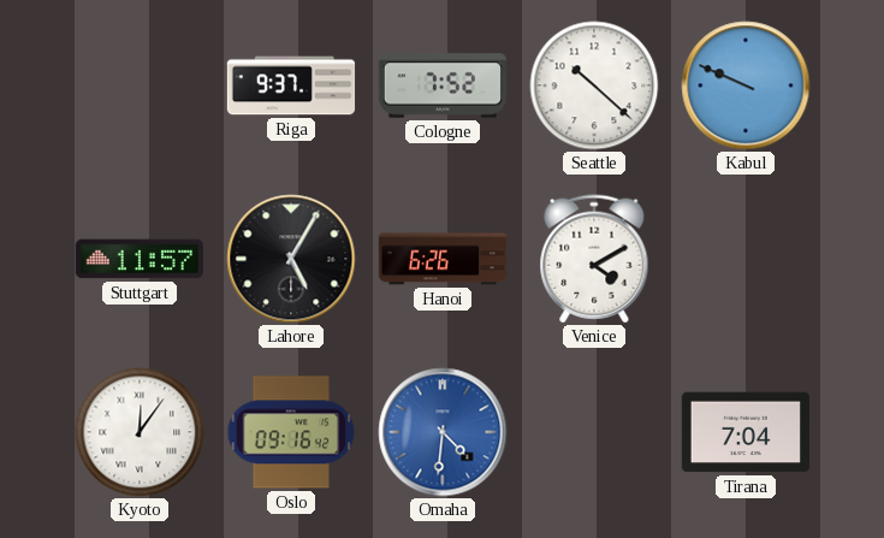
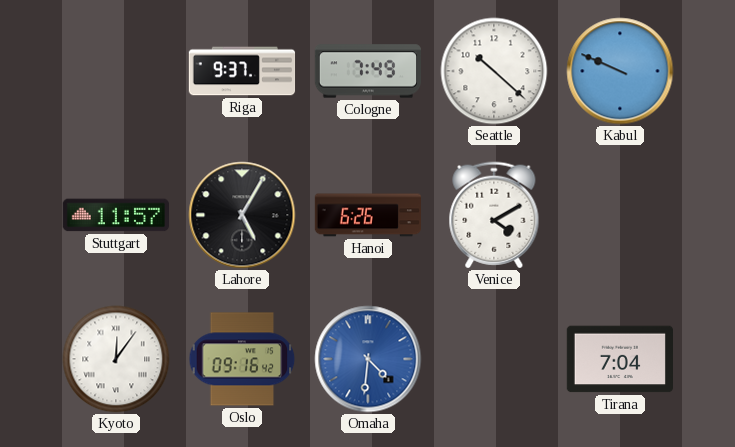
Cologne: 7:52 -> 7:49
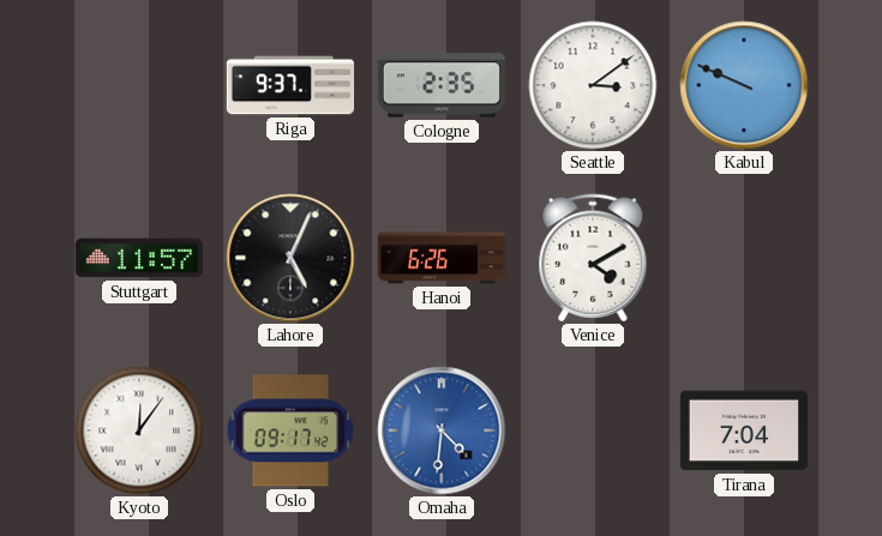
Cologne: 7:49 -> 2:35
Seattle: 10:22 -> 3:09
Lahore: 5:05 -> 5:04
Oslo: 09:16 -> 09:17
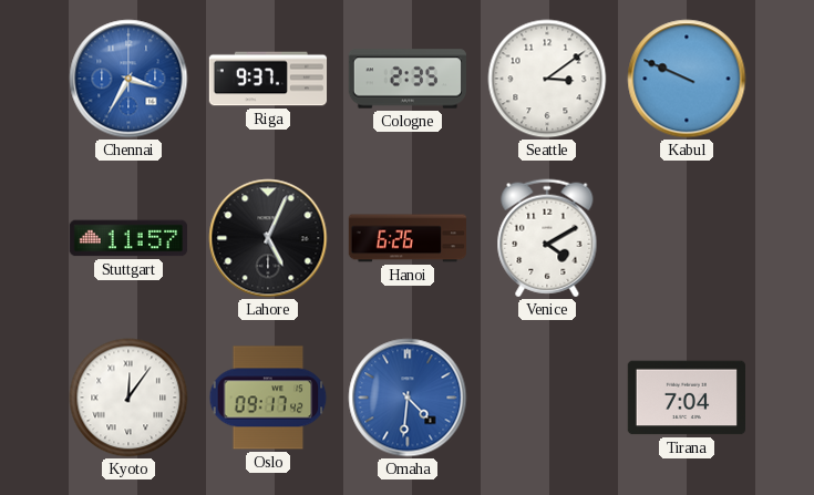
Chennai: none -> 3:35
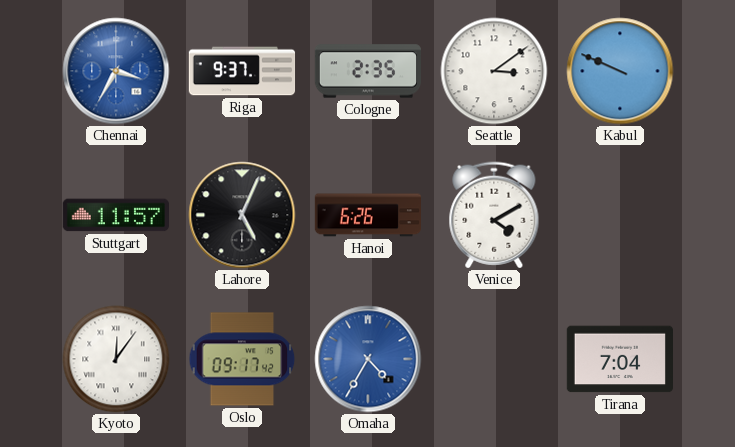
Omaha: 4:31 -> 4:35
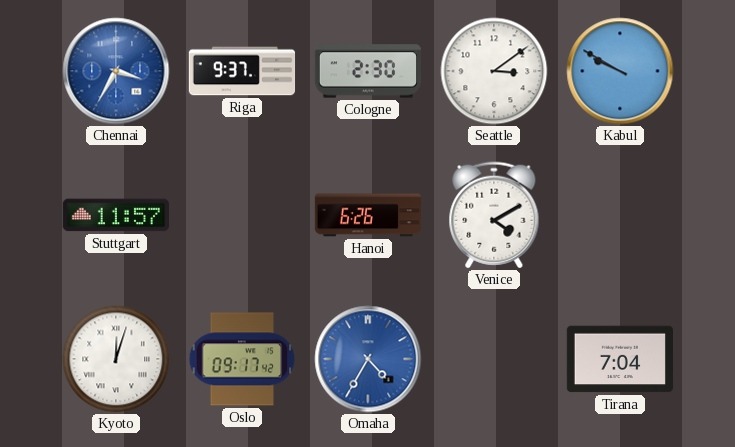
Cologne: 2:35 -> 2:30
Kabul: 9:49 -> 9:50
Lahore: 5:04 -> none
Kyoto: 12:06 -> 12:03
